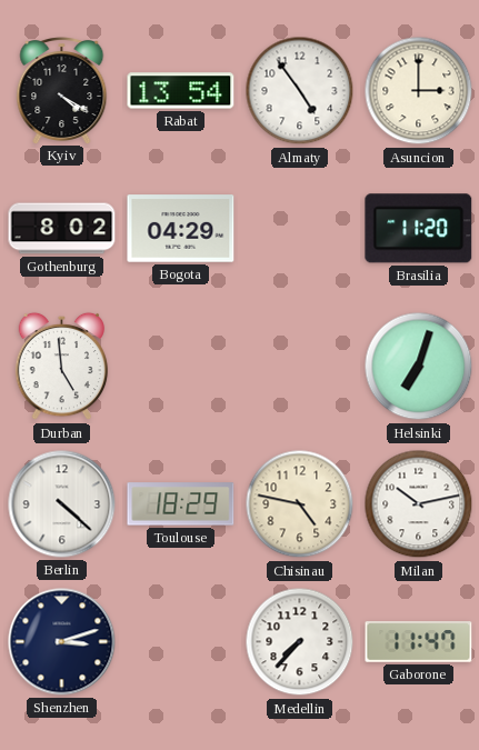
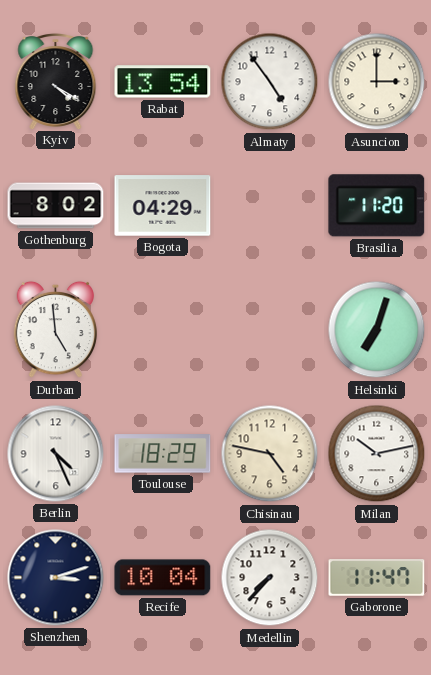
Berlin: 4:22 -> 4:26
Recife: none -> 10:04
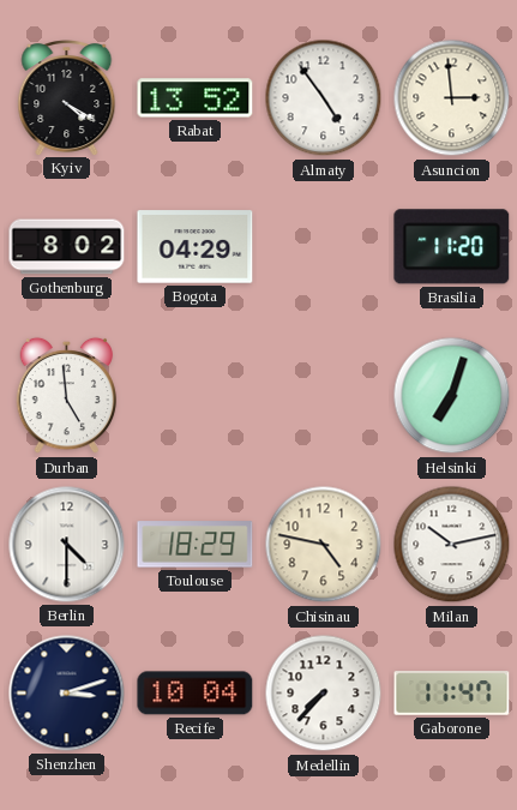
Rabat: 13:54 -> 13:52
Asuncion: 3:00 -> 2:59
Berlin: 4:26 -> 4:30
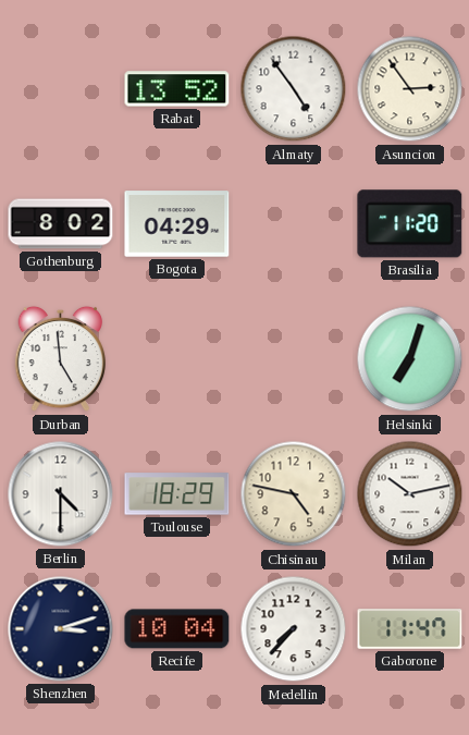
Kyiv: 4:20 -> none
Asuncion: 2:59 -> 2:54
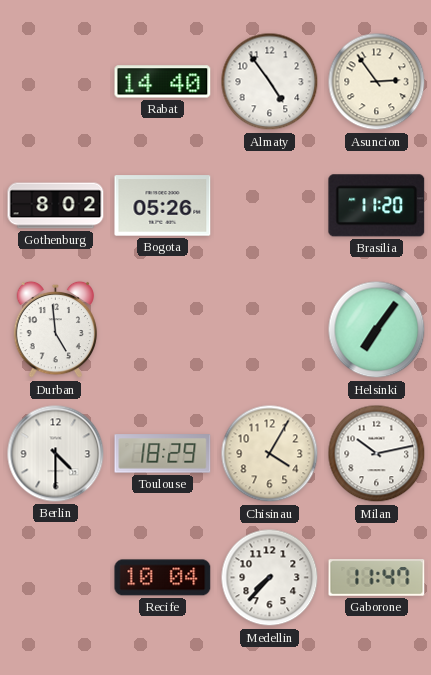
Rabat: 13:52 -> 14:40
Bogota: 04:29 -> 05:26
Helsinki: 7:03 -> 7:06
Chisinau: 4:47 -> 4:05
Shenzhen: 3:12 -> none
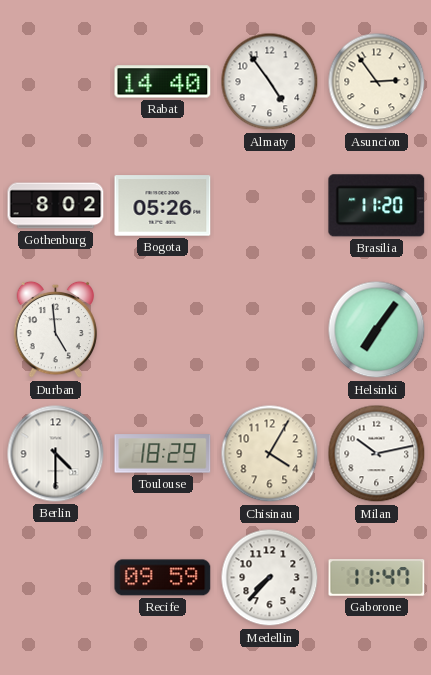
Recife: 10:04 -> 09:59
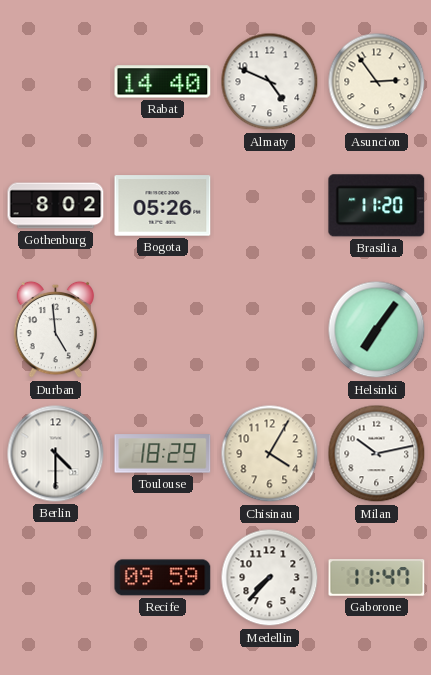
Almaty: 4:54 -> 4:49
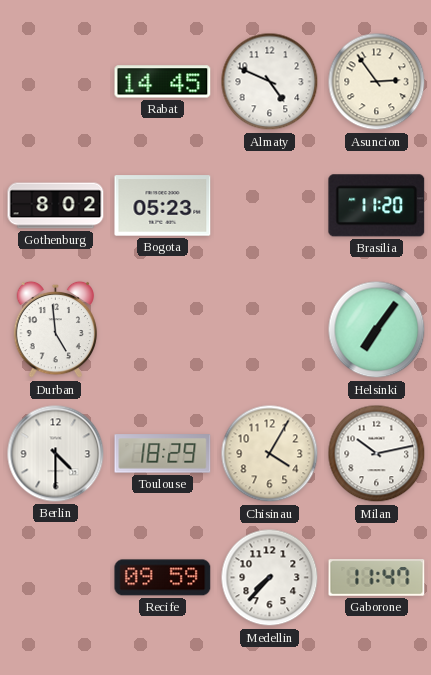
Rabat: 14:40 -> 14:45
Bogota: 05:26 -> 05:23
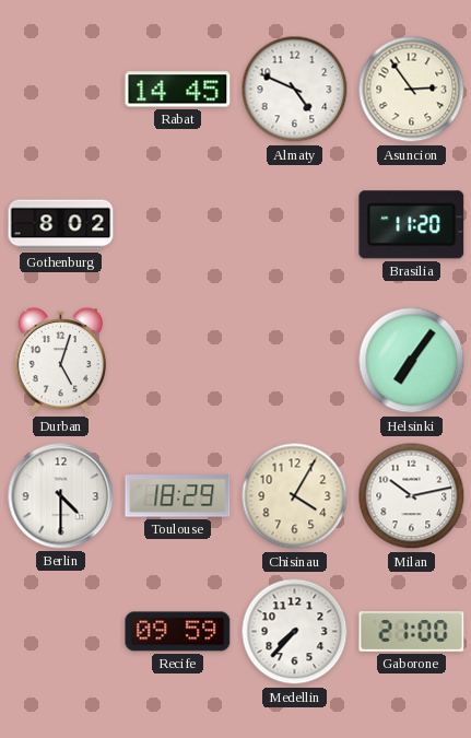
Bogota: 05:23 -> none
Durban: 4:59 -> 5:03
Gaborone: 11:47 -> 21:00
